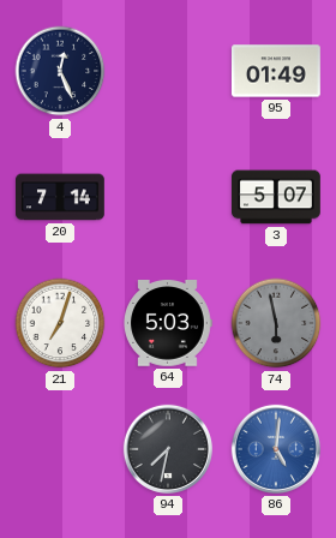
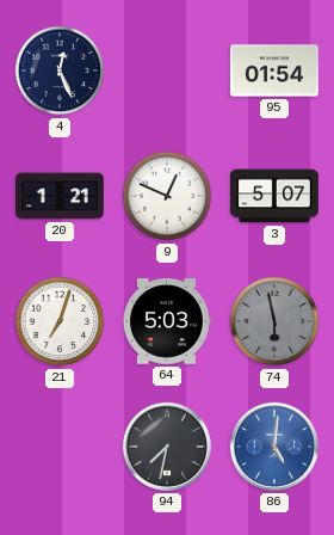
95: 01:49 -> 01:54
20: 7:14 -> 1:21
9: none -> 12:49
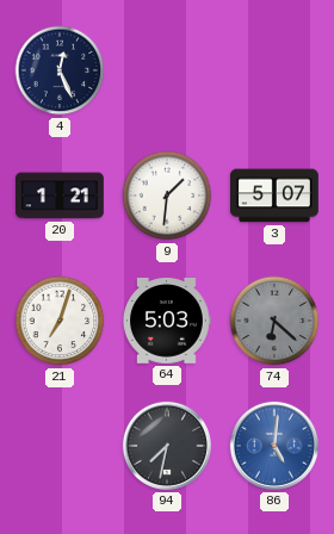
95: 01:54 -> none
9: 12:49 -> 1:31
74: 5:58 -> 6:22
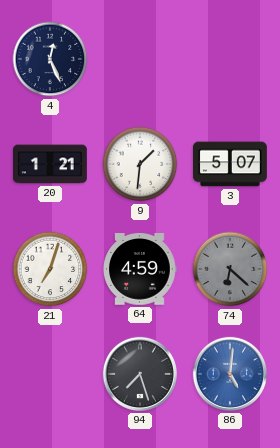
64: 5:03 -> 4:59
94: 7:32 -> 7:27
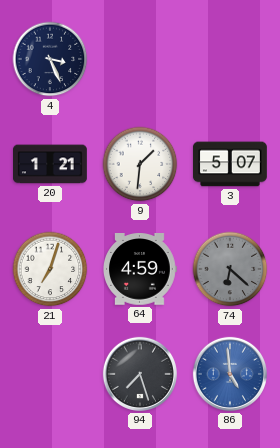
4: 12:26 -> 3:26
86: 5:01 -> 4:59
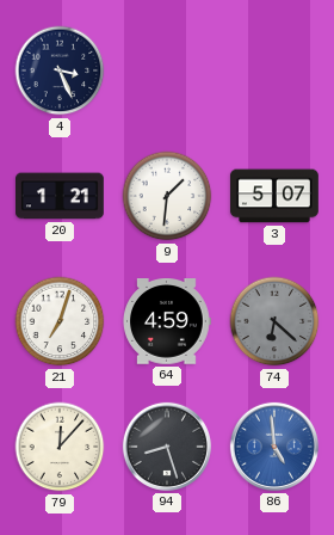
79: none -> 12:07
94: 7:27 -> 8:27
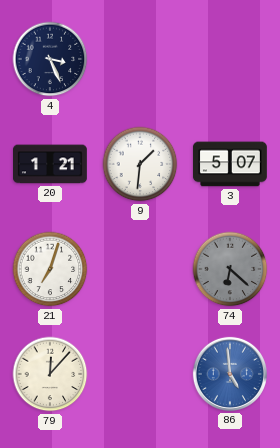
64: 4:59 -> none
94: 8:27 -> none
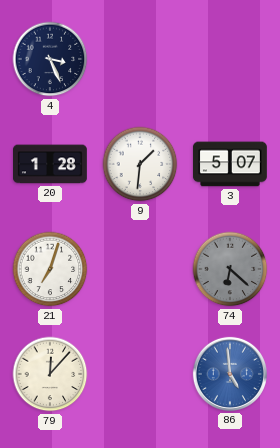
20: 1:21 -> 1:28
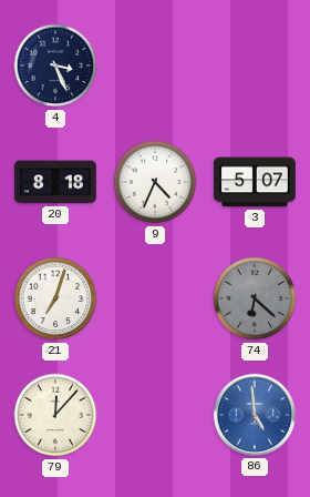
20: 1:28 -> 8:18
9: 1:31 -> 4:34
